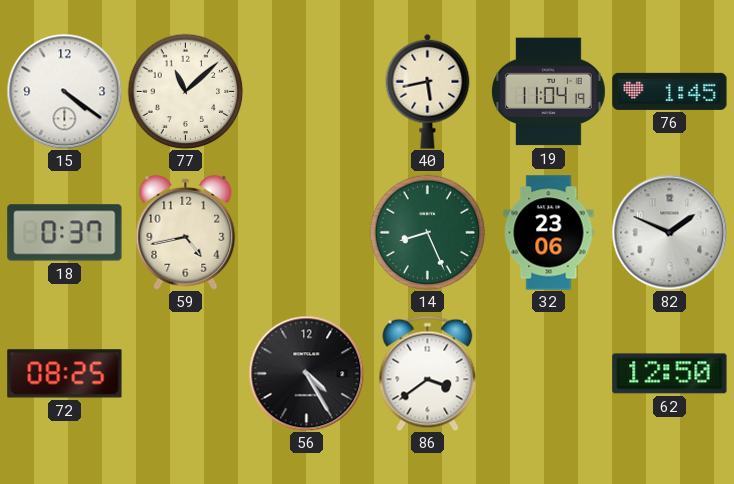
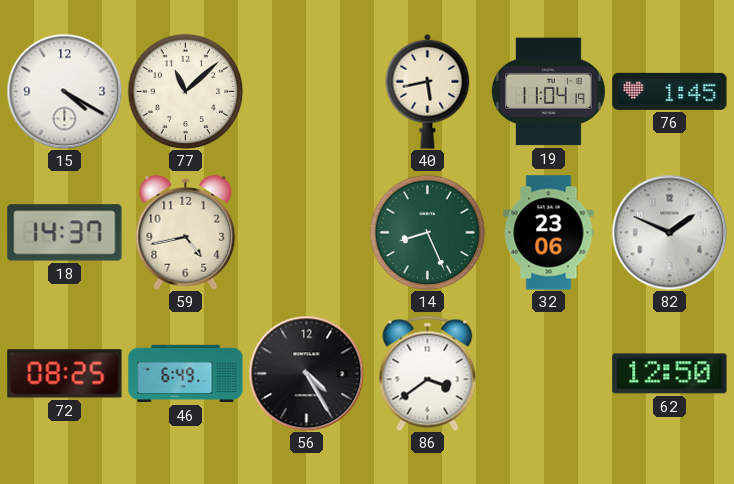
15: 4:21 -> 4:20
18: 0:37 -> 14:37
46: none -> 6:49
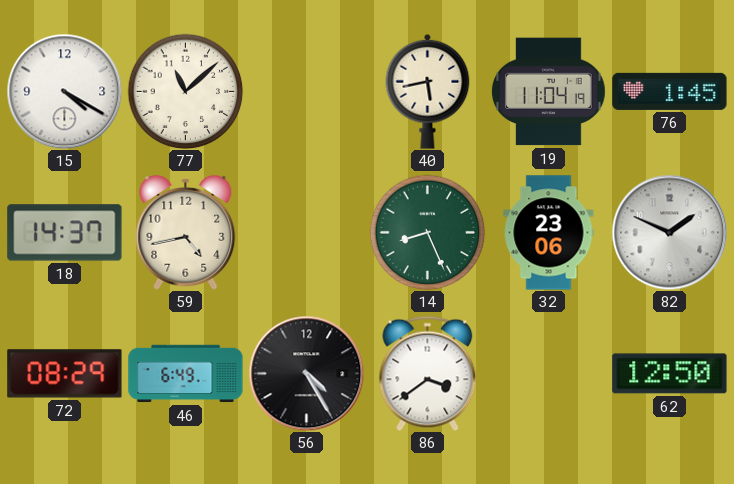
72: 08:25 -> 08:29
